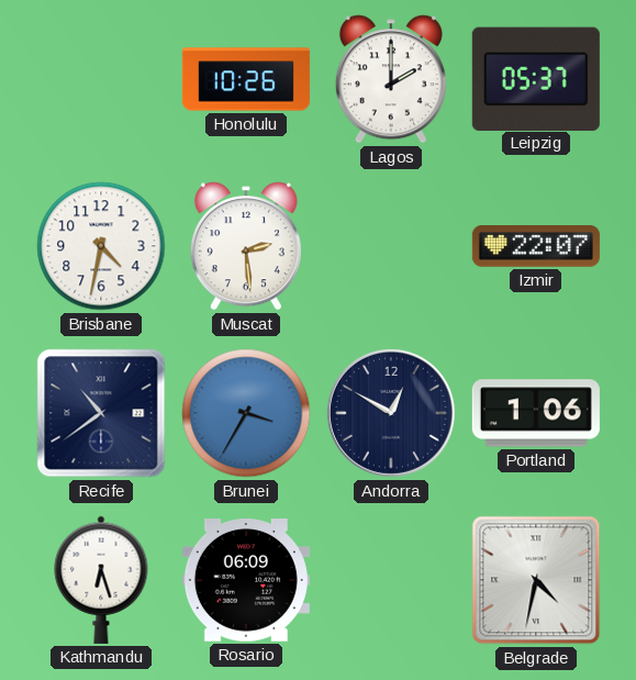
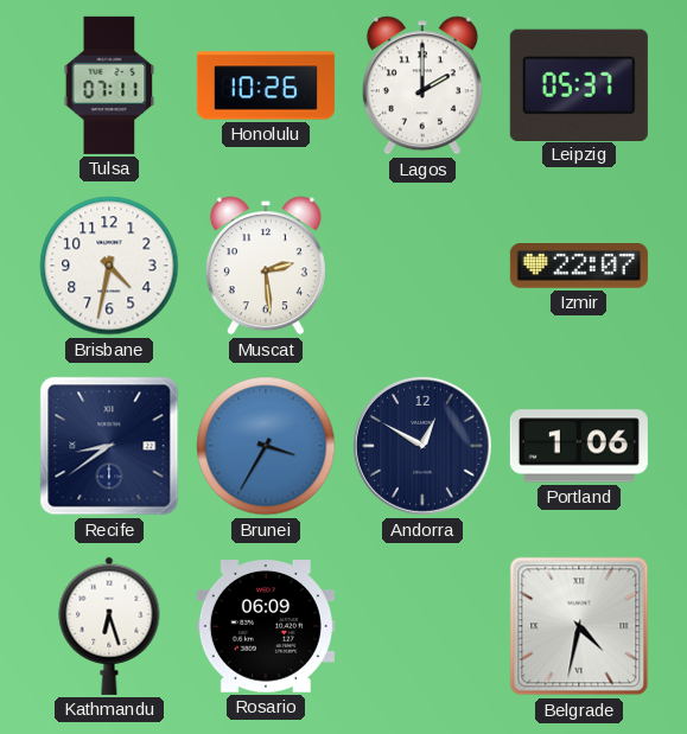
Tulsa: none -> 07:11
Recife: 10:39 -> 8:39
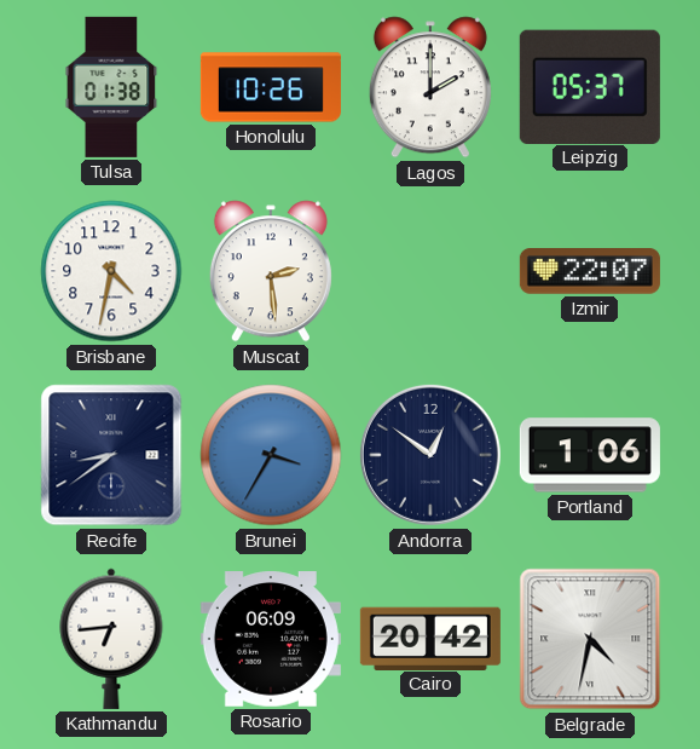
Tulsa: 07:11 -> 01:38
Andorra: 12:50 -> 12:51
Kathmandu: 6:27 -> 6:44
Cairo: none -> 20:42
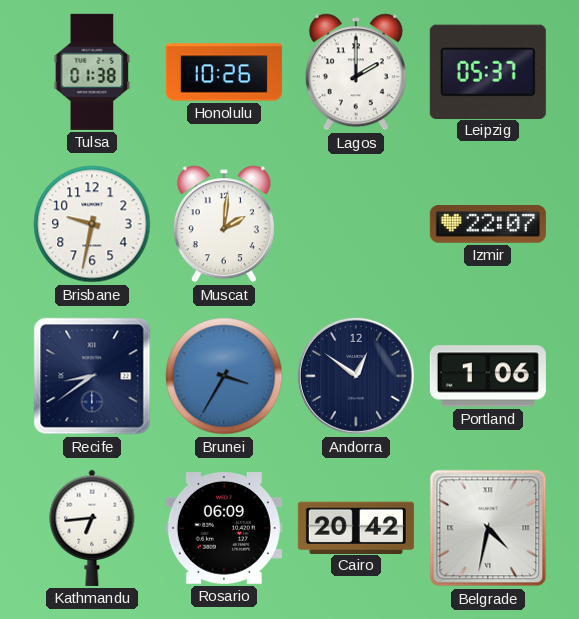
Brisbane: 4:32 -> 9:32
Muscat: 2:29 -> 2:01
